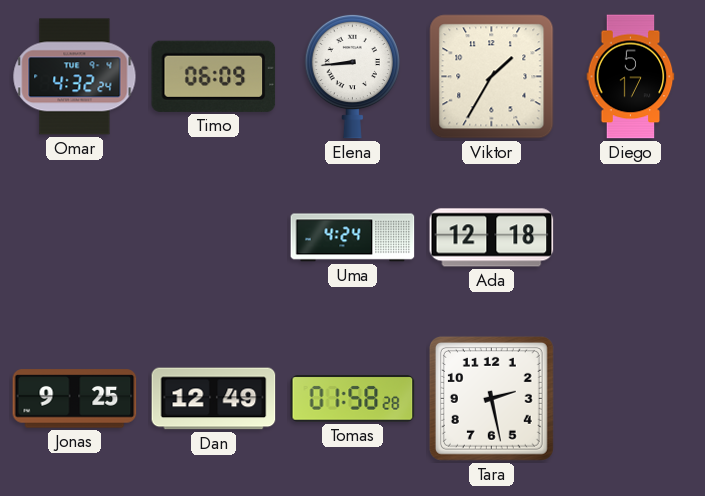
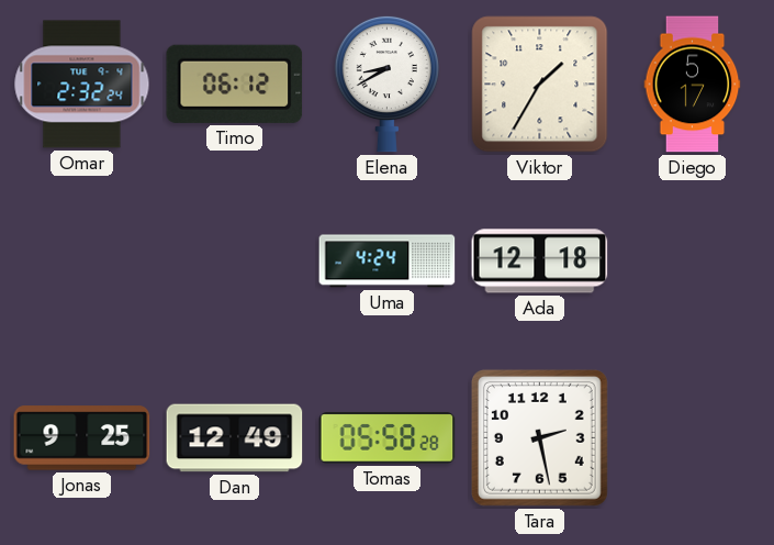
Omar: 4:32 -> 2:32
Timo: 06:09 -> 06:12
Elena: 8:44 -> 8:40
Tomas: 01:58 -> 05:58
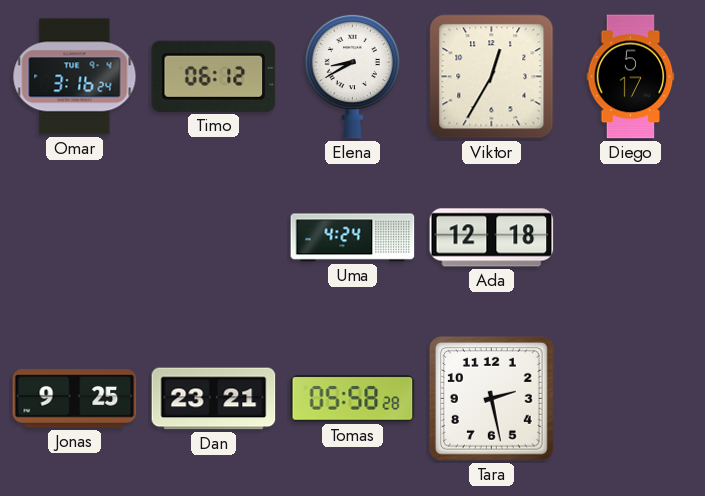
Omar: 2:32 -> 3:16
Viktor: 1:35 -> 12:35
Dan: 12:49 -> 23:21
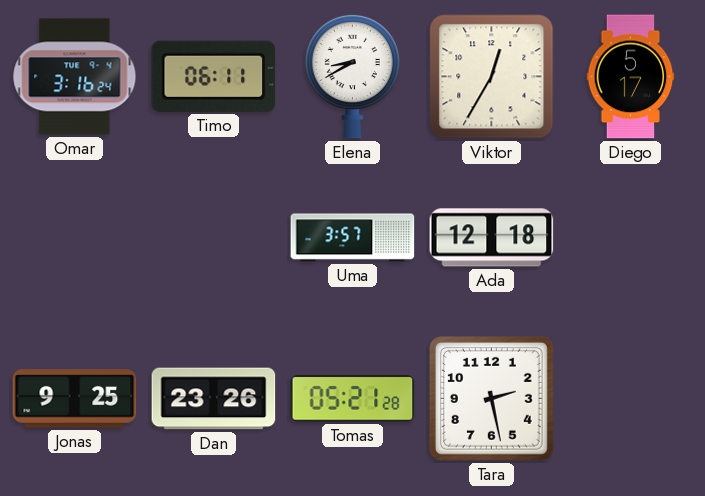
Timo: 06:12 -> 06:11
Uma: 4:24 -> 3:57
Dan: 23:21 -> 23:26
Tomas: 05:58 -> 05:21
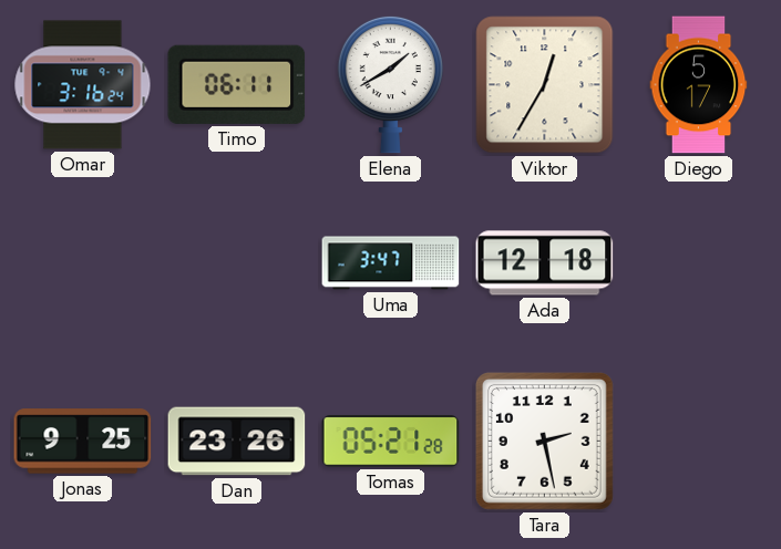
Elena: 8:40 -> 1:40
Uma: 3:57 -> 3:47
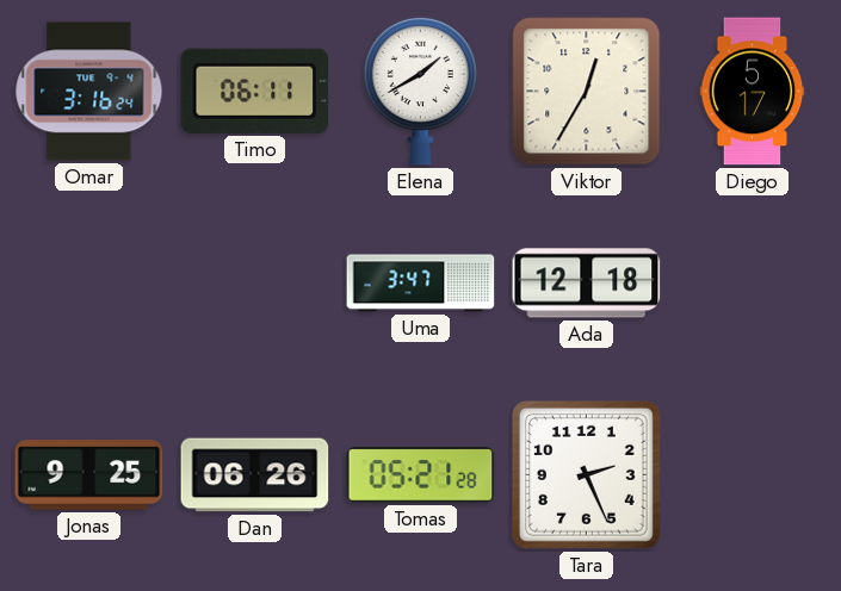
Dan: 23:26 -> 06:26
Tara: 2:28 -> 2:26
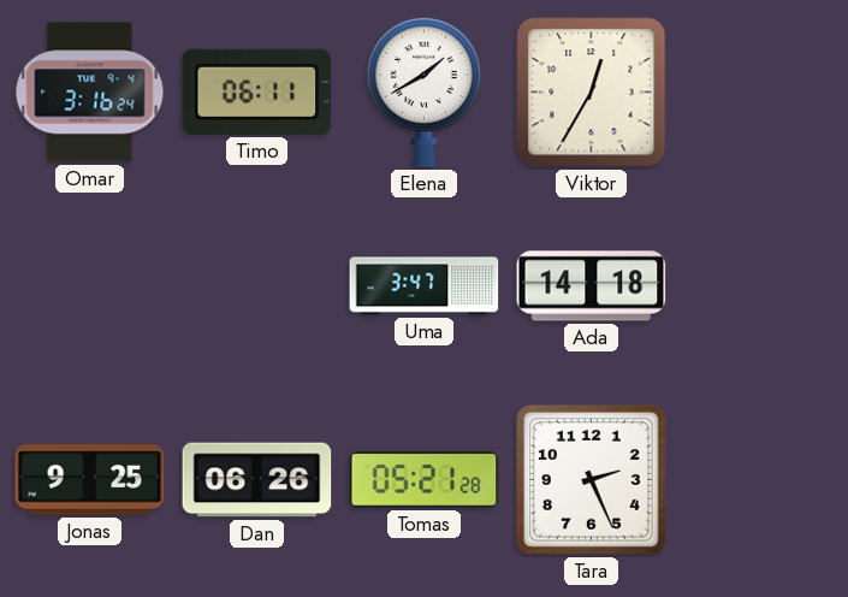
Diego: 5:17 -> none
Ada: 12:18 -> 14:18
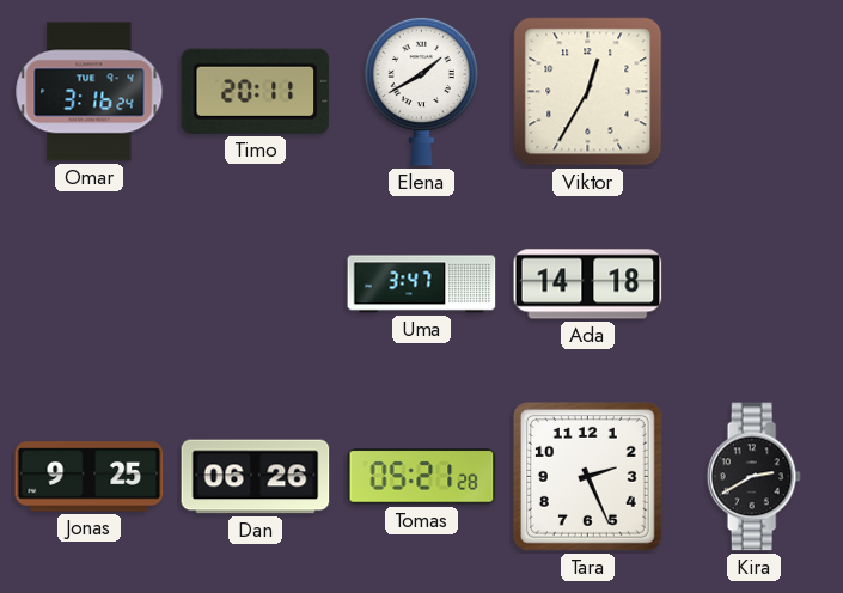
Timo: 06:11 -> 20:11
Kira: none -> 2:40
